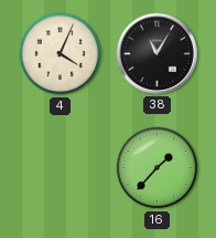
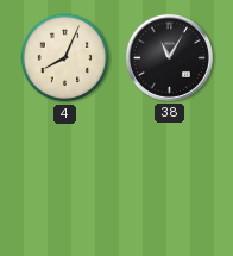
4: 4:04 -> 8:04
16: 1:37 -> none
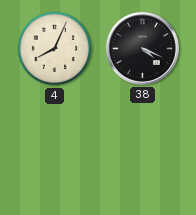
38: 11:05 -> 4:19
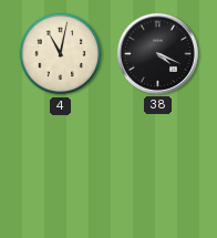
4: 8:04 -> 11:02
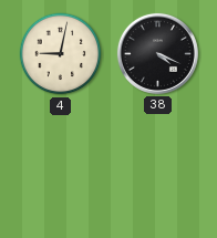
4: 11:02 -> 9:02
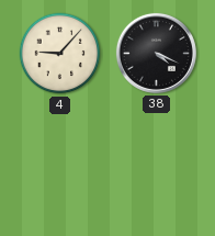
4: 9:02 -> 9:07
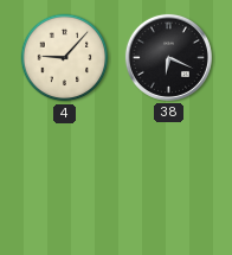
38: 4:19 -> 6:19
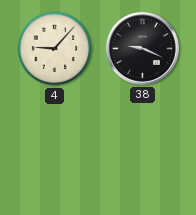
38: 6:19 -> 9:19
